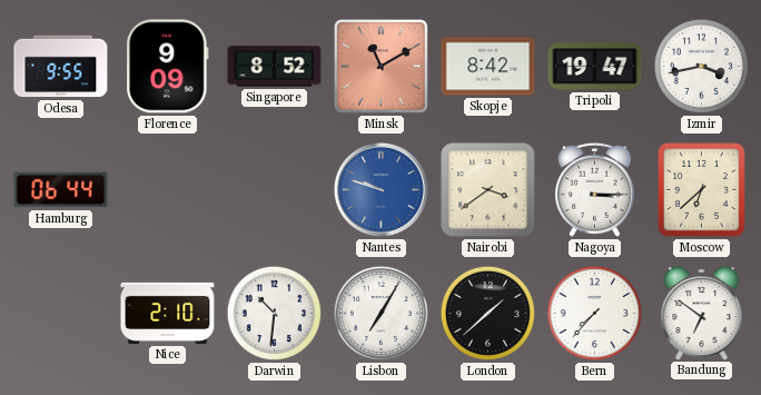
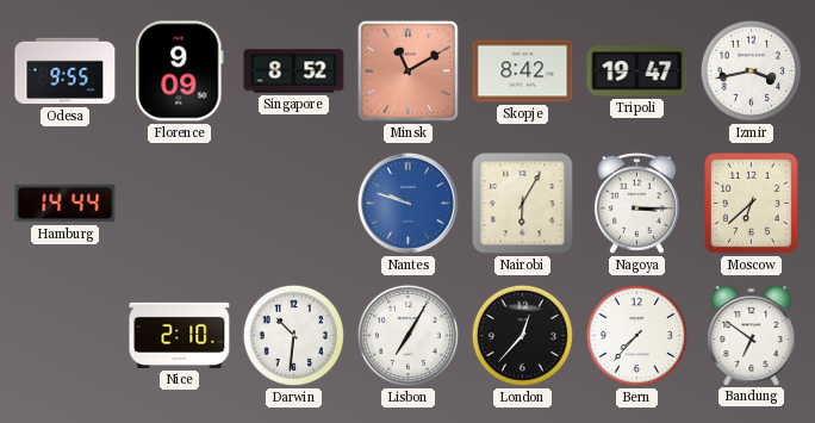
Hamburg: 06:44 -> 14:44
Nairobi: 3:39 -> 6:05
London: 1:38 -> 12:37
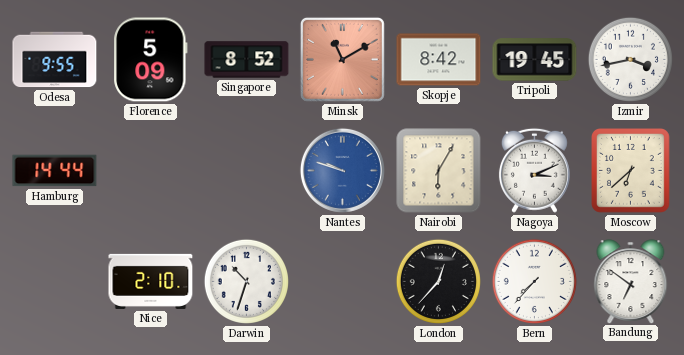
Florence: 9:09 -> 5:09
Tripoli: 19:47 -> 19:45
Nagoya: 3:15 -> 3:11
Darwin: 10:31 -> 10:33
Lisbon: 7:05 -> none
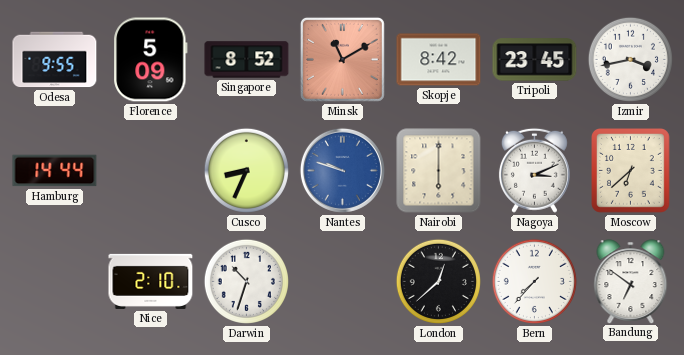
Tripoli: 19:45 -> 23:45
Cusco: none -> 8:34
Nairobi: 6:05 -> 6:00
London: 12:37 -> 12:38
